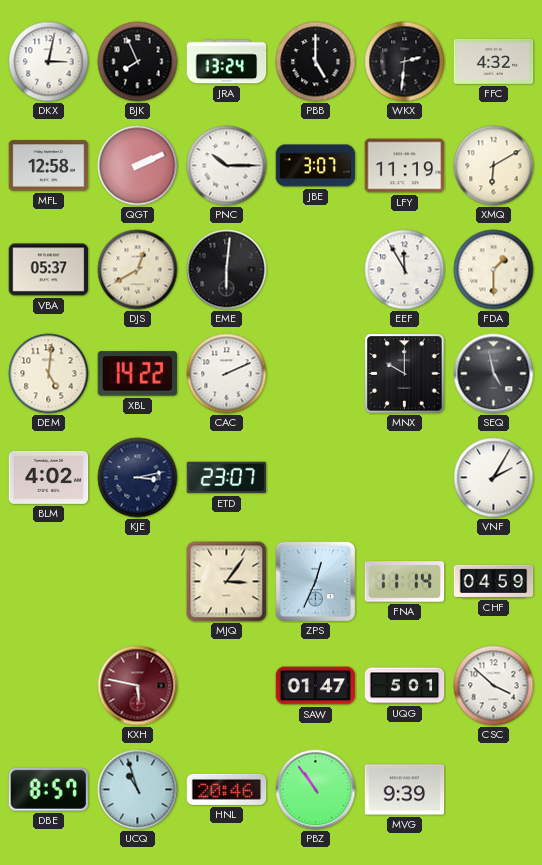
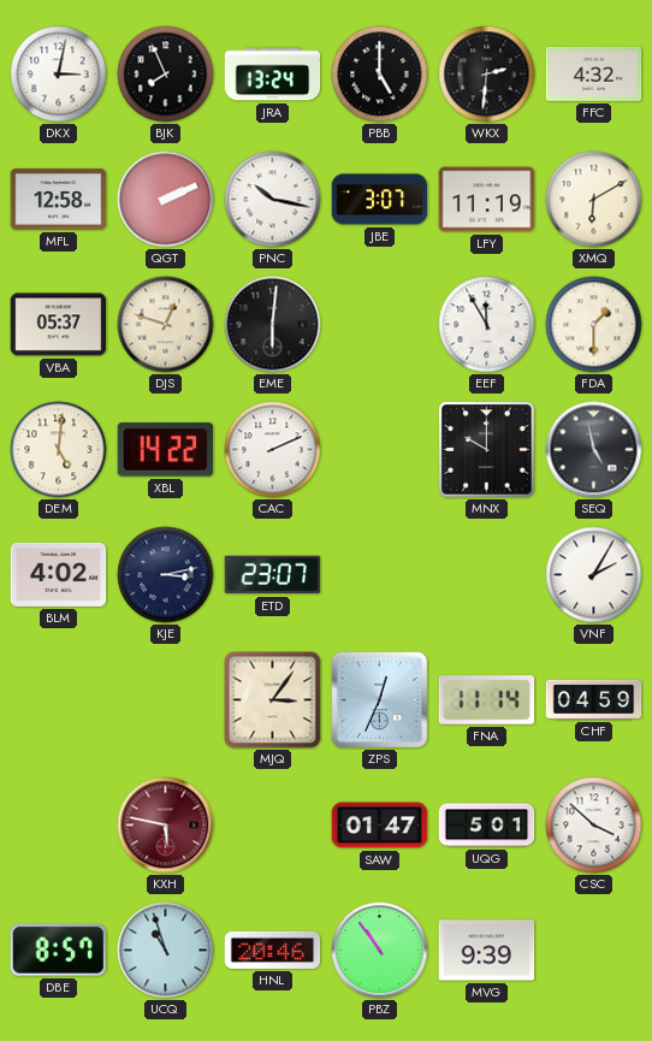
PNC: 10:15 -> 10:17
DJS: 12:40 -> 12:48
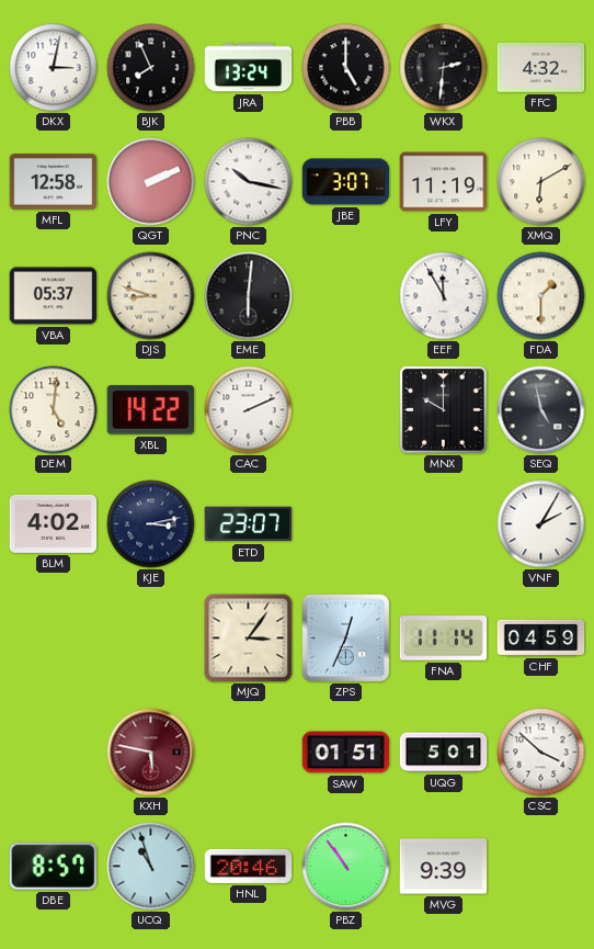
DJS: 12:48 -> 8:48
SAW: 01:47 -> 01:51
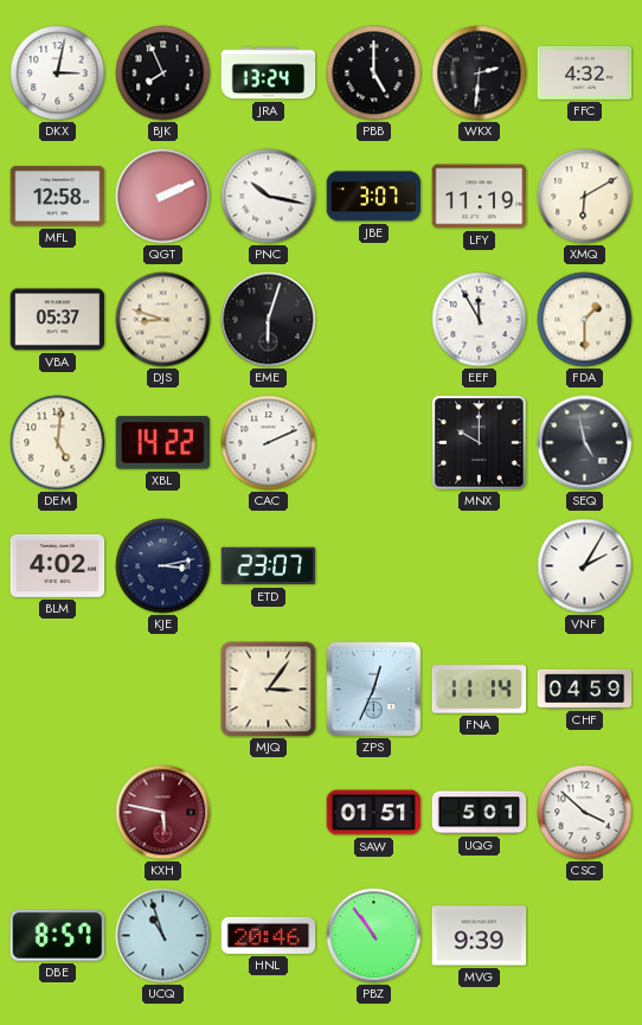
EME: 6:01 -> 6:03
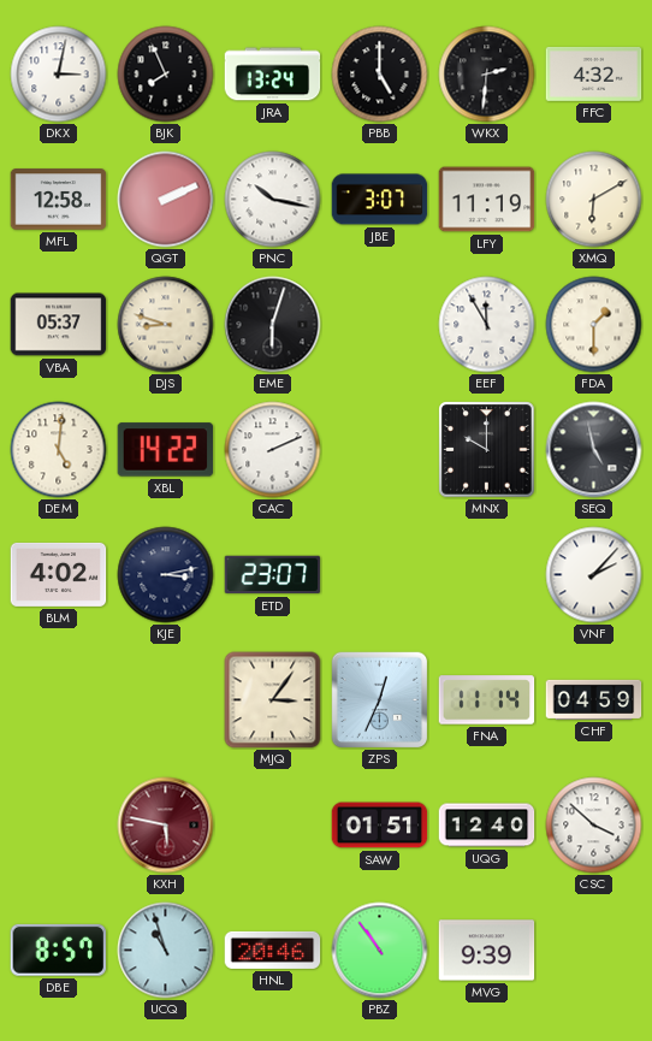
VNF: 2:05 -> 2:07
UQG: 5:01 -> 12:40
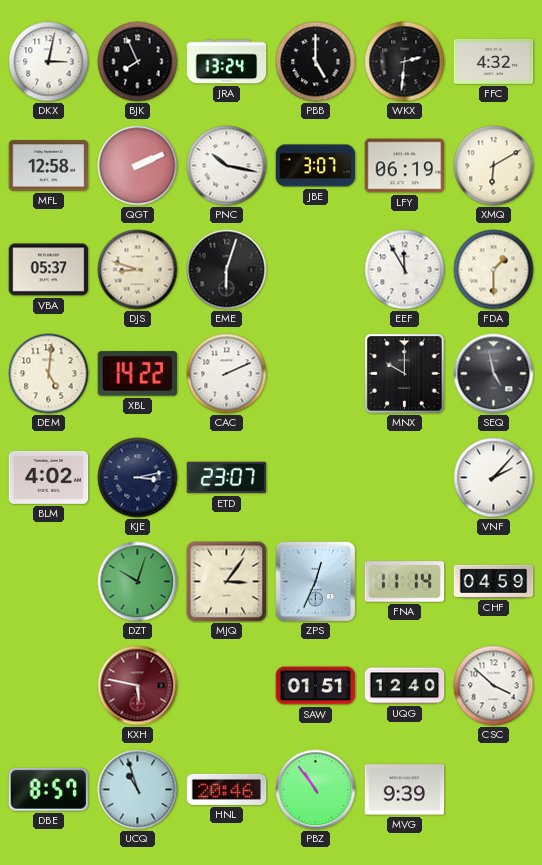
LFY: 11:19 -> 06:19
DZT: none -> 10:03
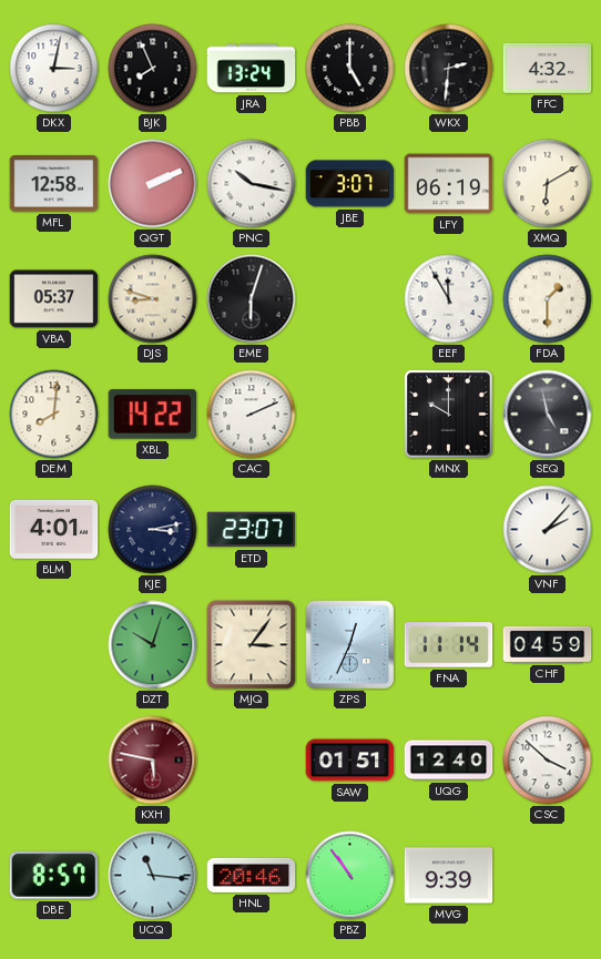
DEM: 5:01 -> 8:01
BLM: 4:02 -> 4:01
UCQ: 10:57 -> 11:16
